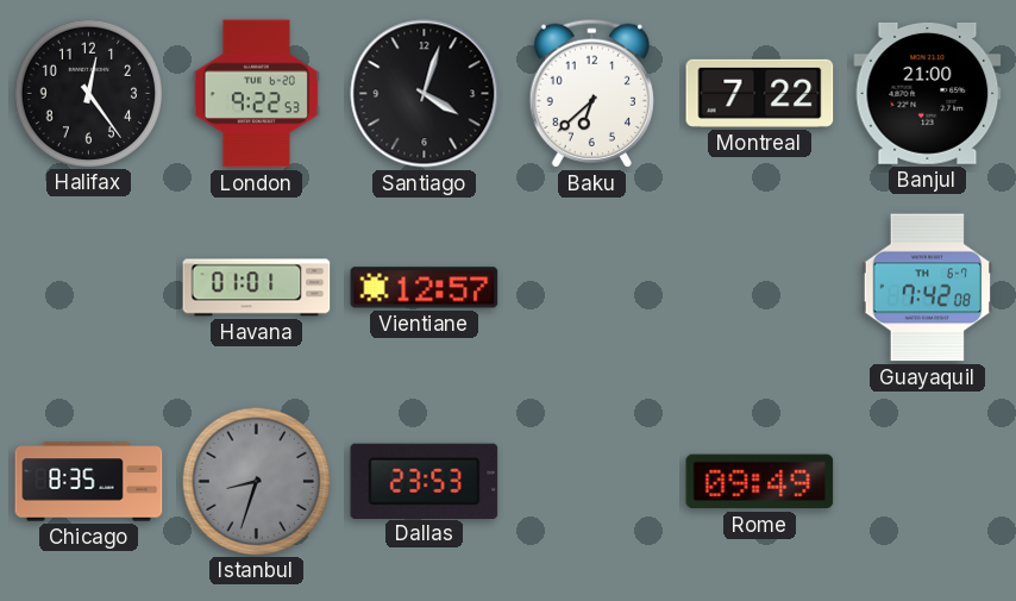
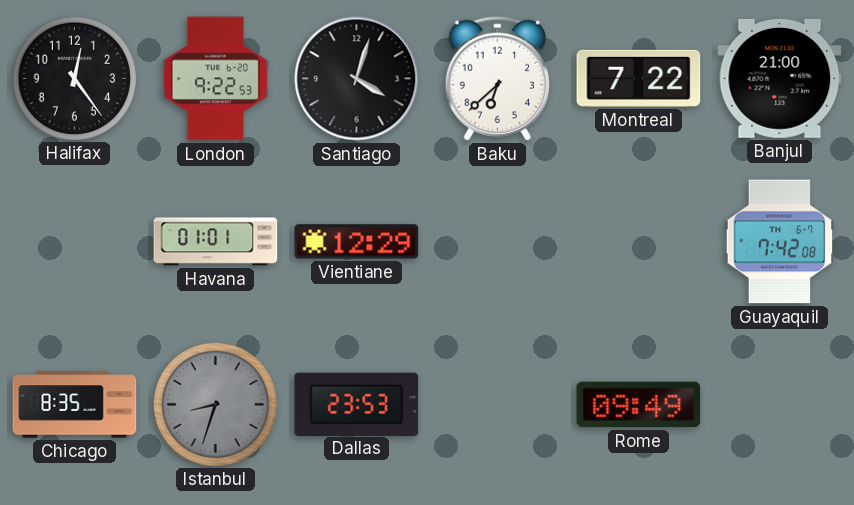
Vientiane: 12:57 -> 12:29
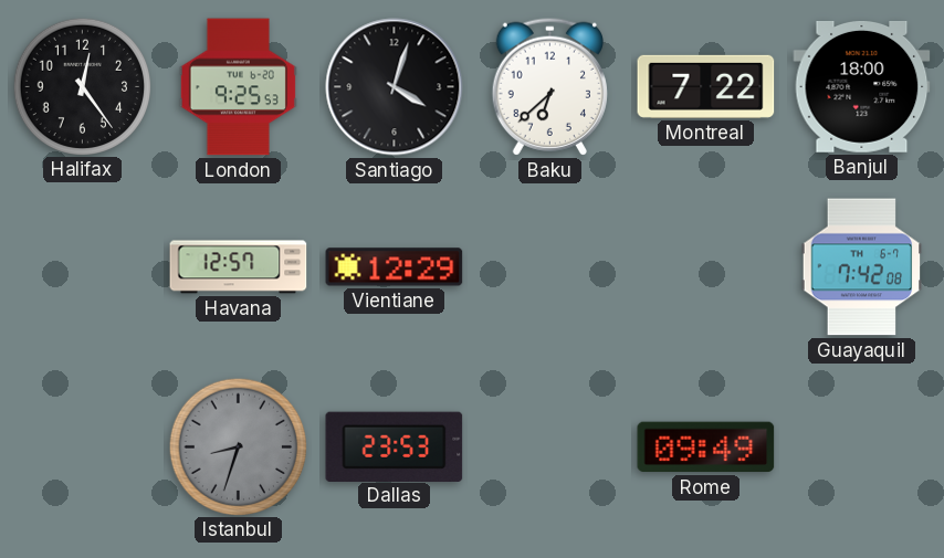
London: 9:22 -> 9:25
Banjul: 21:00 -> 18:00
Havana: 01:01 -> 12:57
Chicago: 8:35 -> none
